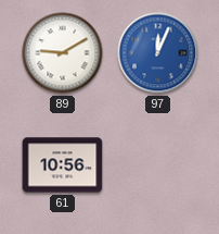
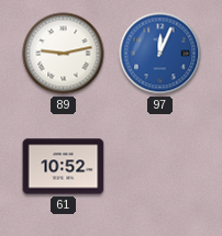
89: 9:10 -> 9:13
61: 10:56 -> 10:52
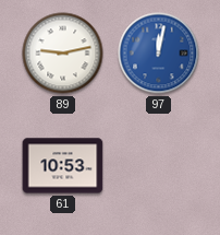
97: 12:04 -> 12:02
61: 10:52 -> 10:53
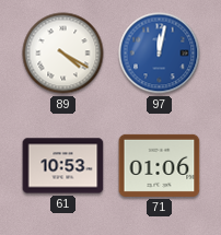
89: 9:13 -> 4:20
71: none -> 01:06
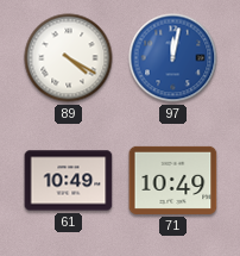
61: 10:53 -> 10:49
71: 01:06 -> 10:49
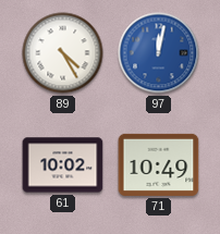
89: 4:20 -> 4:25
61: 10:49 -> 10:02
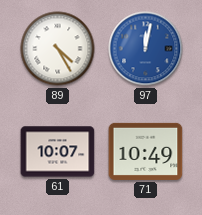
61: 10:02 -> 10:07
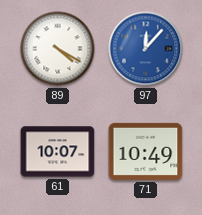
89: 4:25 -> 4:20
97: 12:02 -> 12:07
